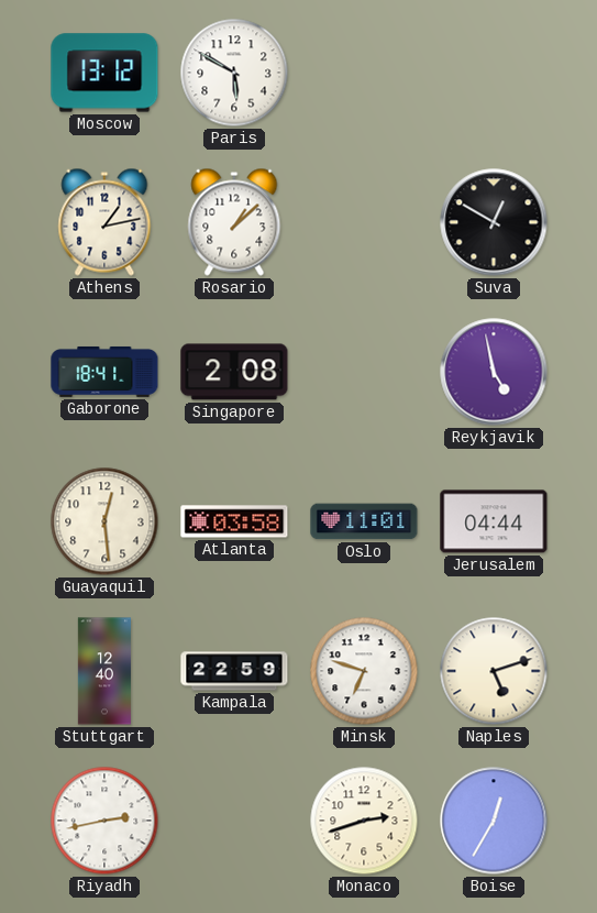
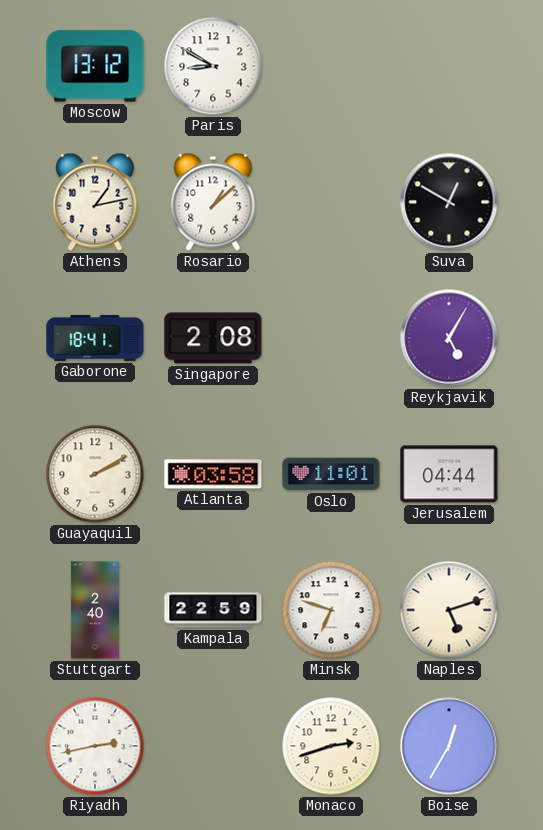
Paris: 5:50 -> 8:50
Reykjavik: 4:58 -> 5:05
Guayaquil: 12:29 -> 2:10
Stuttgart: 12:40 -> 2:40
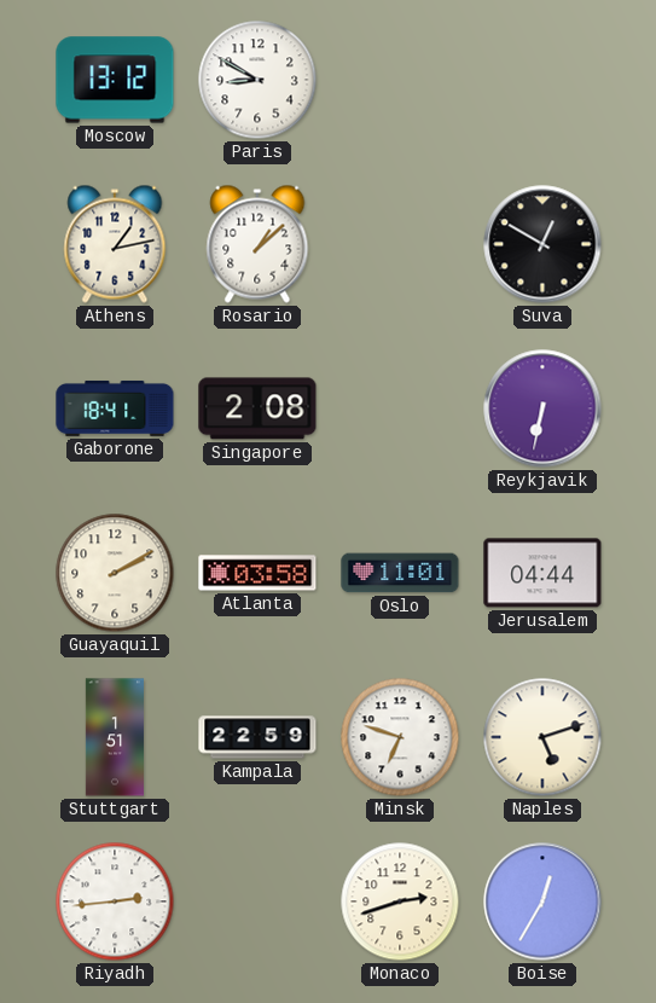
Reykjavik: 5:05 -> 6:32
Stuttgart: 2:40 -> 1:51
Riyadh: 2:43 -> 2:44
